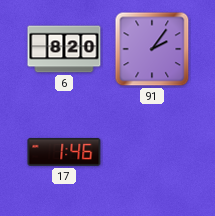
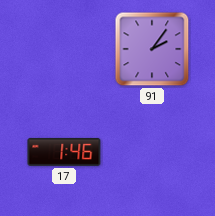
6: 8:20 -> none
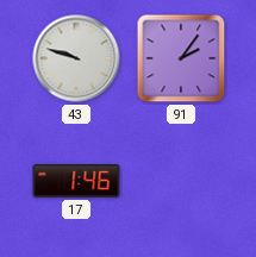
43: none -> 9:48
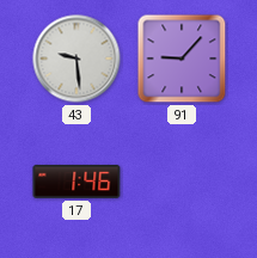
43: 9:48 -> 9:29
91: 2:06 -> 9:07
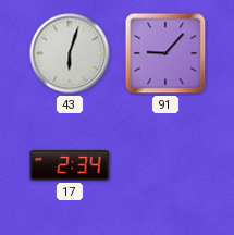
43: 9:29 -> 6:03
17: 1:46 -> 2:34
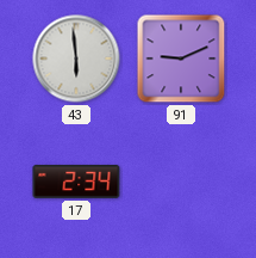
43: 6:03 -> 5:59
91: 9:07 -> 9:11
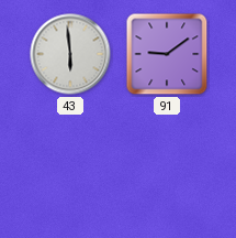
91: 9:11 -> 9:09
17: 2:34 -> none
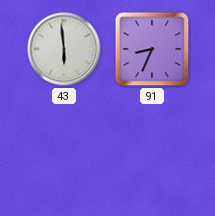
91: 9:09 -> 8:34
